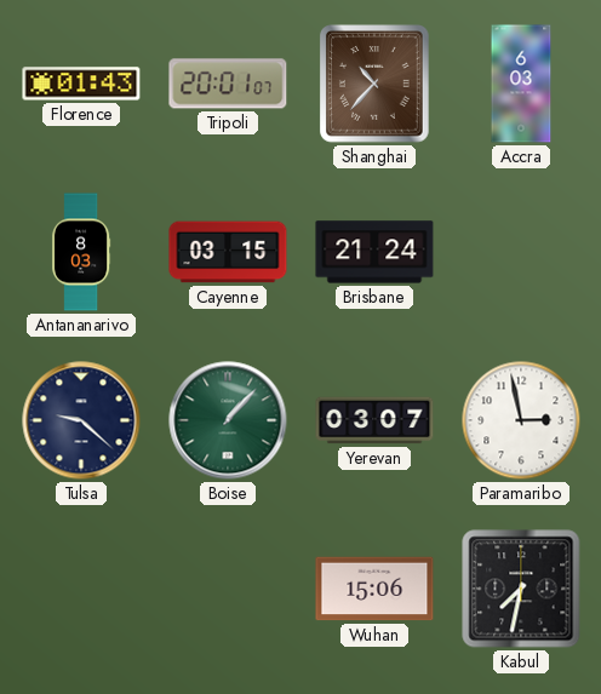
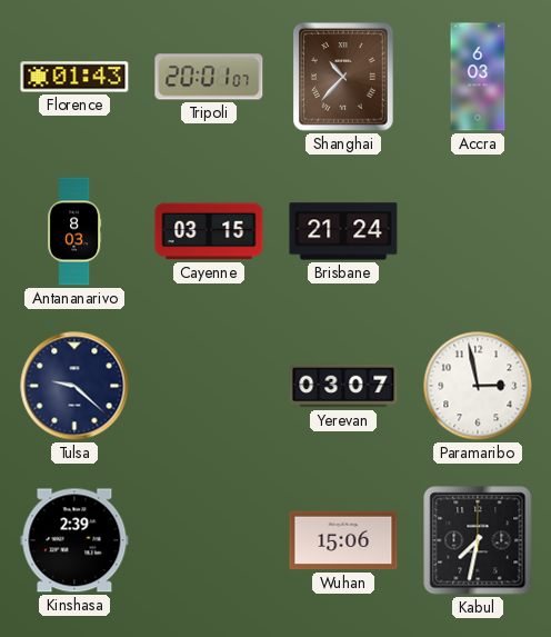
Boise: 1:07 -> none
Kinshasa: none -> 2:39
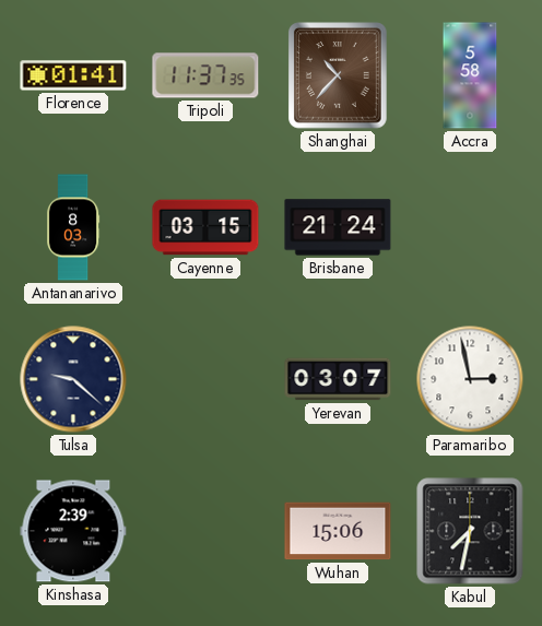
Florence: 01:43 -> 01:41
Tripoli: 20:01 -> 11:37
Accra: 6:03 -> 5:58
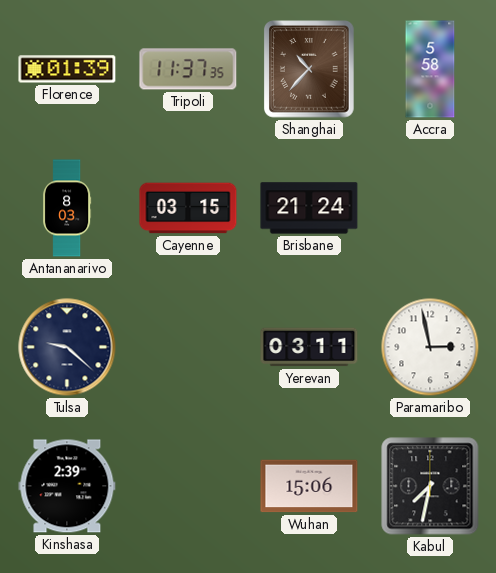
Florence: 01:41 -> 01:39
Yerevan: 03:07 -> 03:11
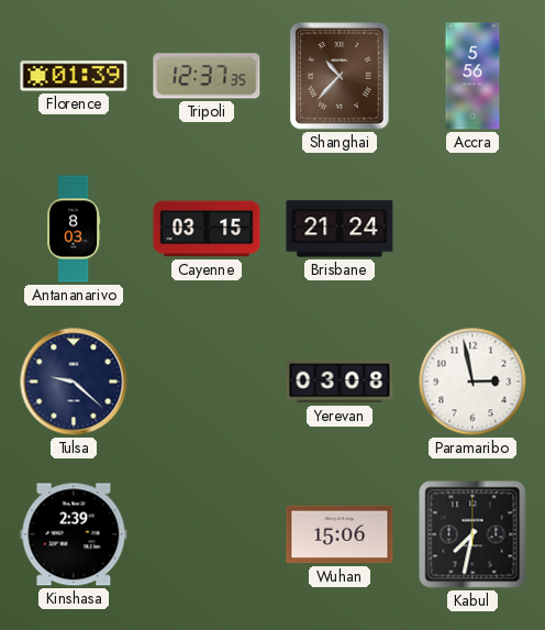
Tripoli: 11:37 -> 12:37
Accra: 5:58 -> 5:56
Yerevan: 03:11 -> 03:08
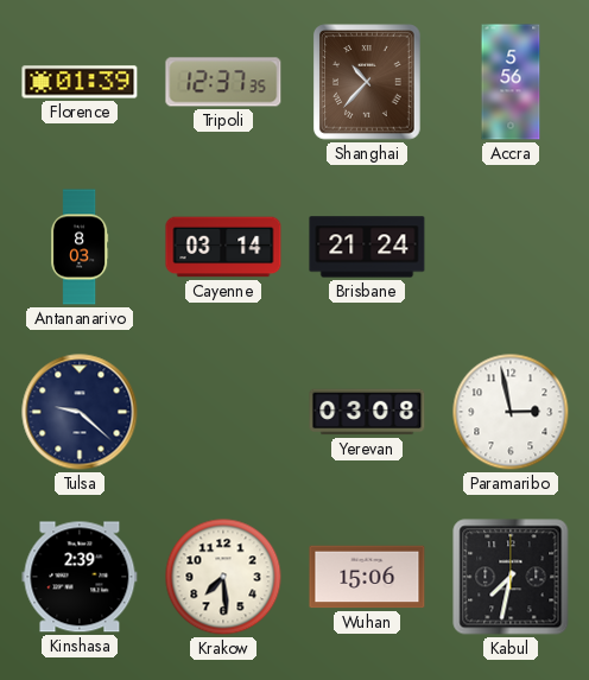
Cayenne: 03:15 -> 03:14
Krakow: none -> 7:29
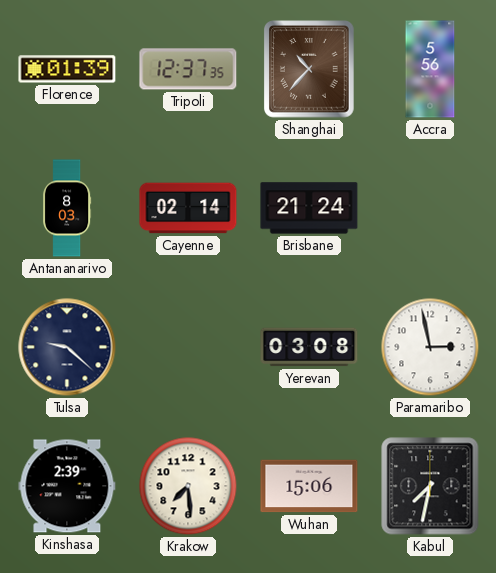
Cayenne: 03:14 -> 02:14
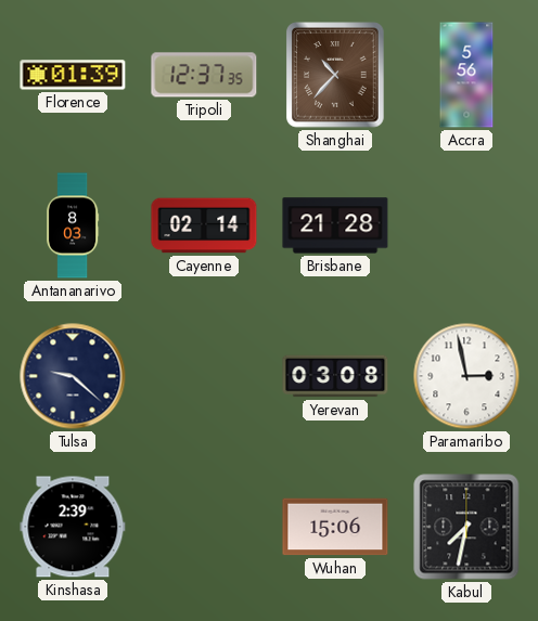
Brisbane: 21:24 -> 21:28
Krakow: 7:29 -> none
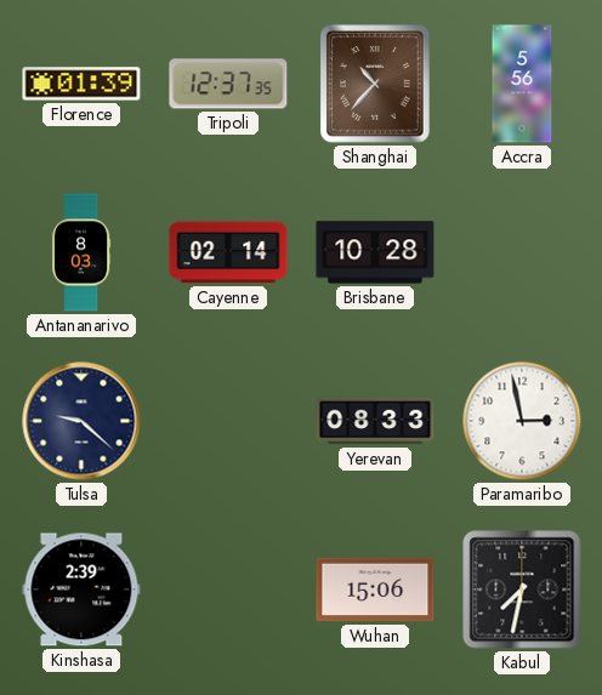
Brisbane: 21:28 -> 10:28
Yerevan: 03:08 -> 08:33
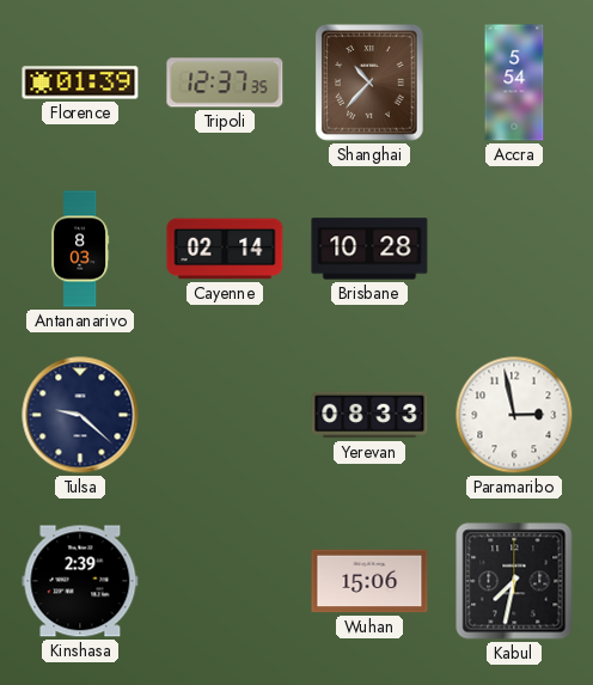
Accra: 5:56 -> 5:54
